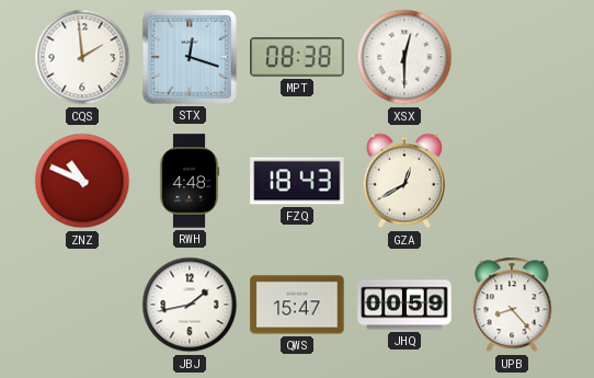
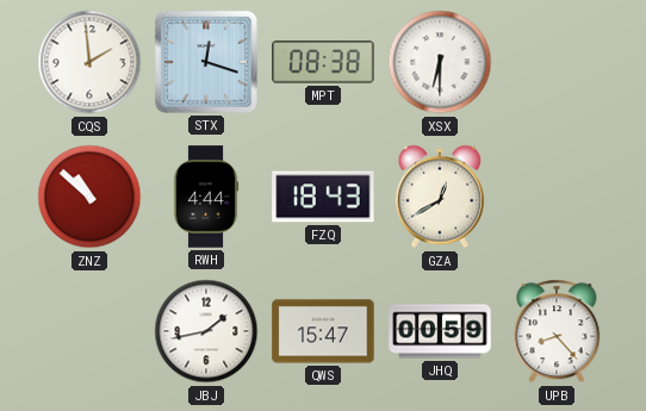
XSX: 12:30 -> 6:30
ZNZ: 10:49 -> 10:52
RWH: 4:48 -> 4:44
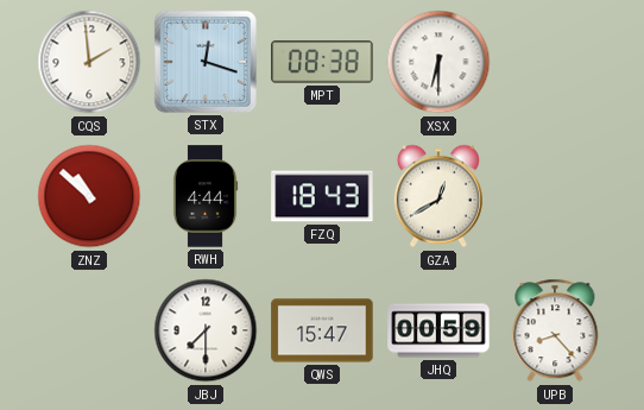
JBJ: 1:43 -> 7:30
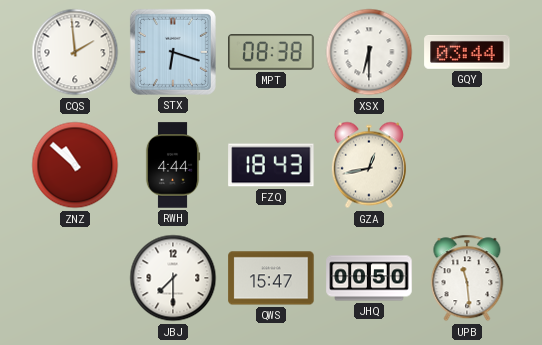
STX: 12:18 -> 6:18
GQY: none -> 03:44
GZA: 12:40 -> 12:43
JHQ: 00:59 -> 00:50
UPB: 8:23 -> 11:29
